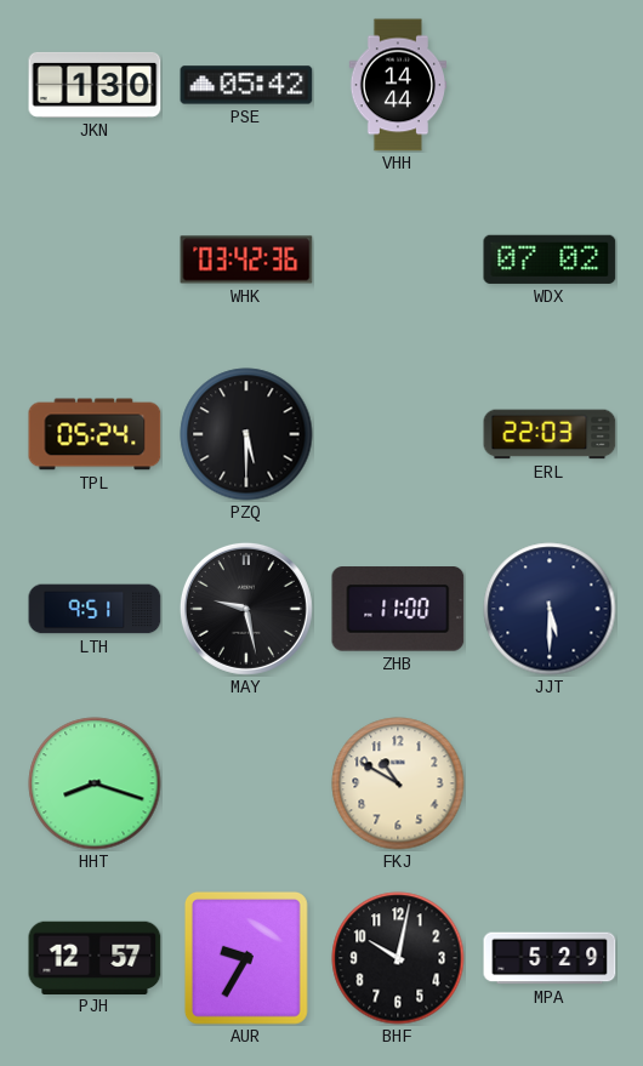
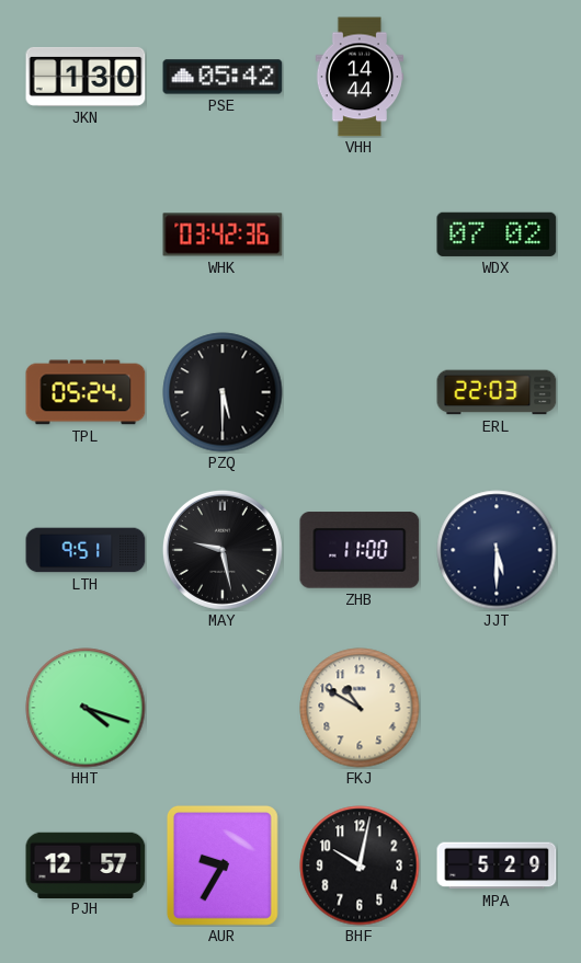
HHT: 8:18 -> 4:18
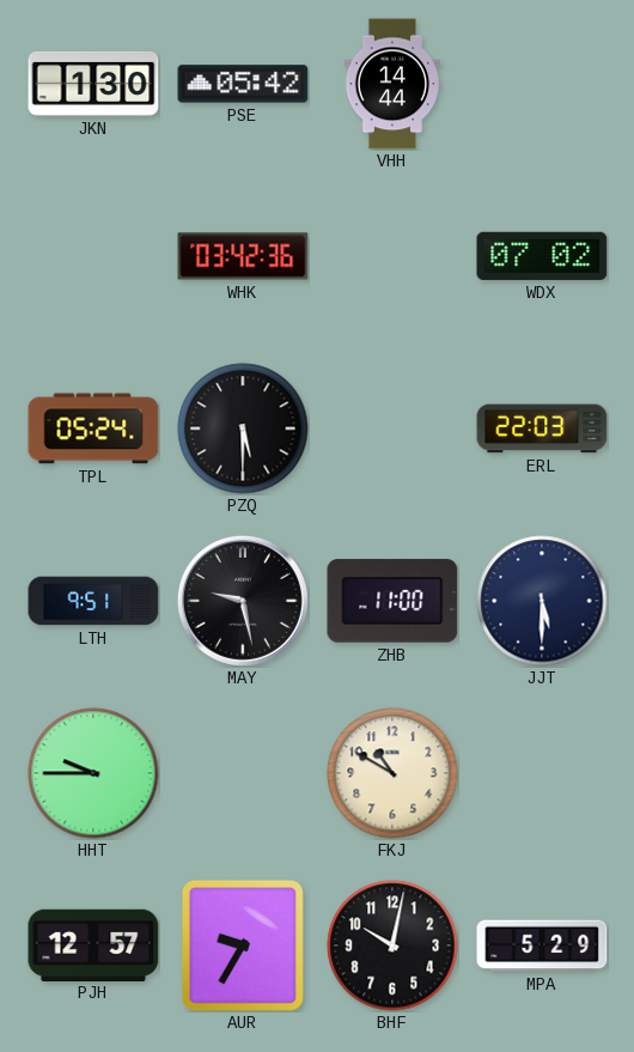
HHT: 4:18 -> 9:45
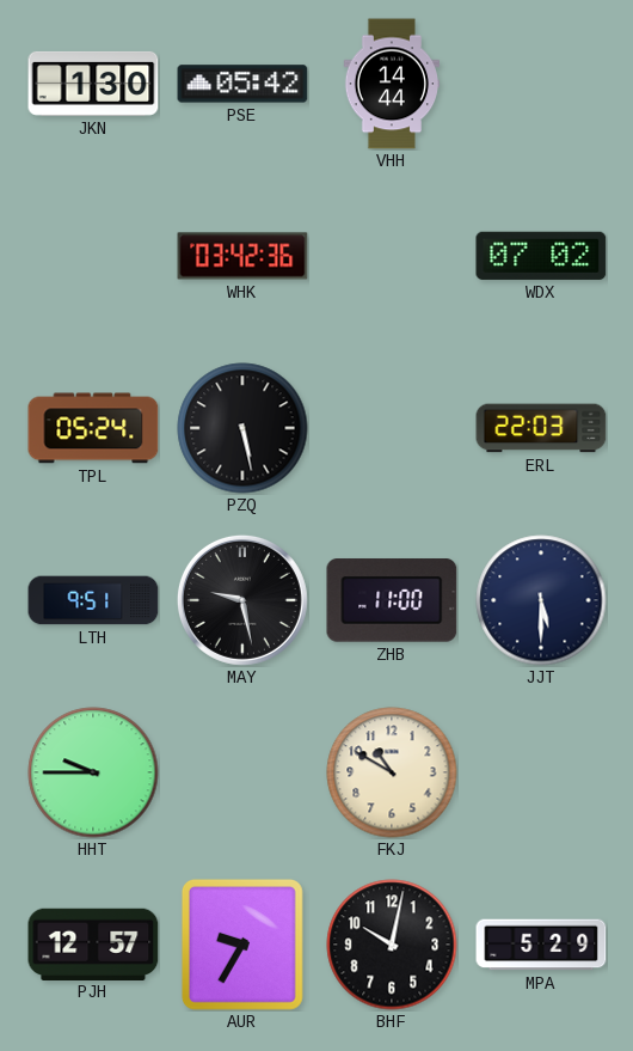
PZQ: 5:30 -> 5:28
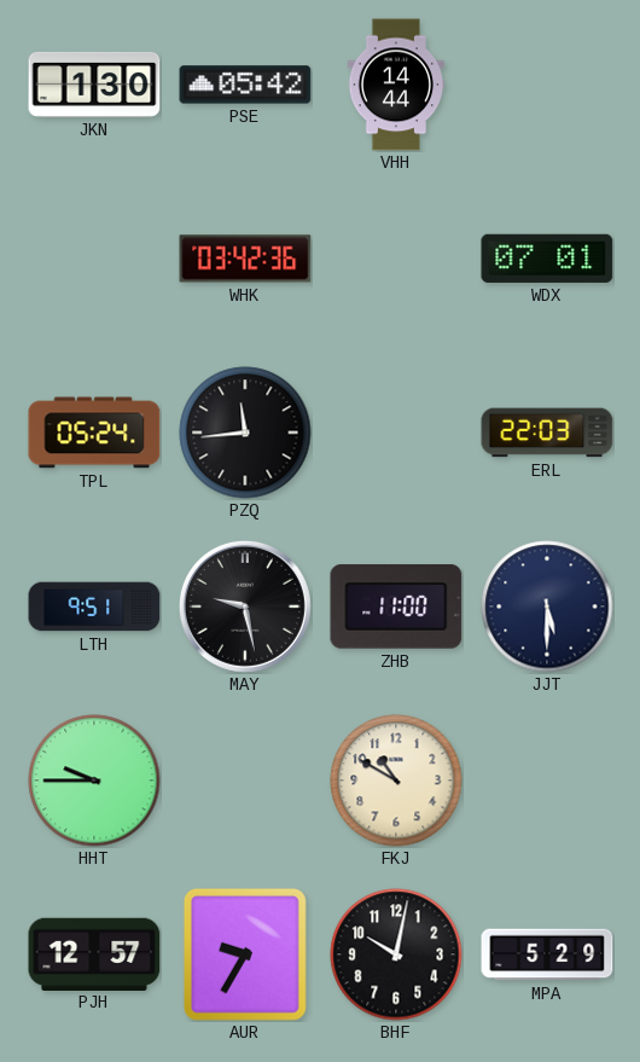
WDX: 07:02 -> 07:01
PZQ: 5:28 -> 11:44
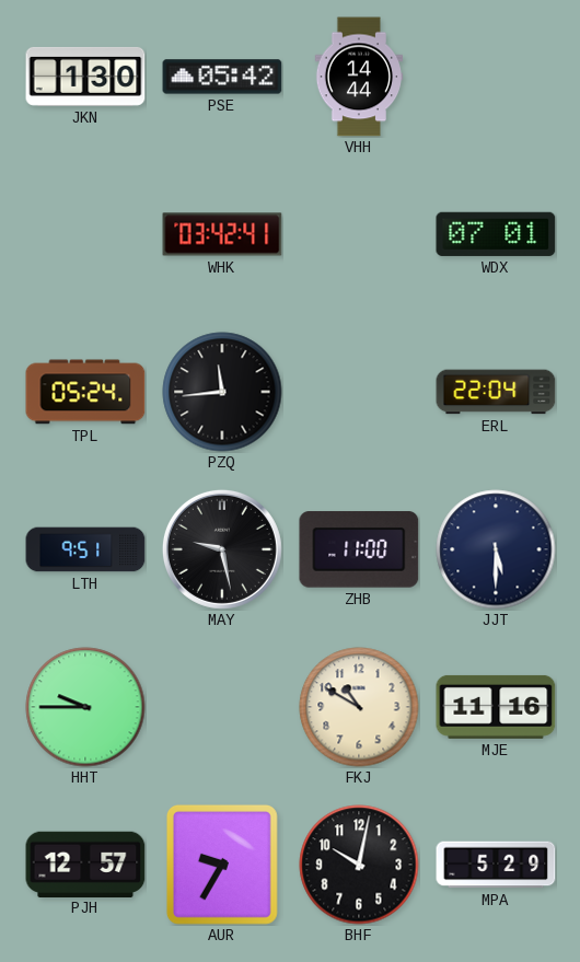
WHK: 03:42:36 -> 03:42:41
ERL: 22:03 -> 22:04
MJE: none -> 11:16
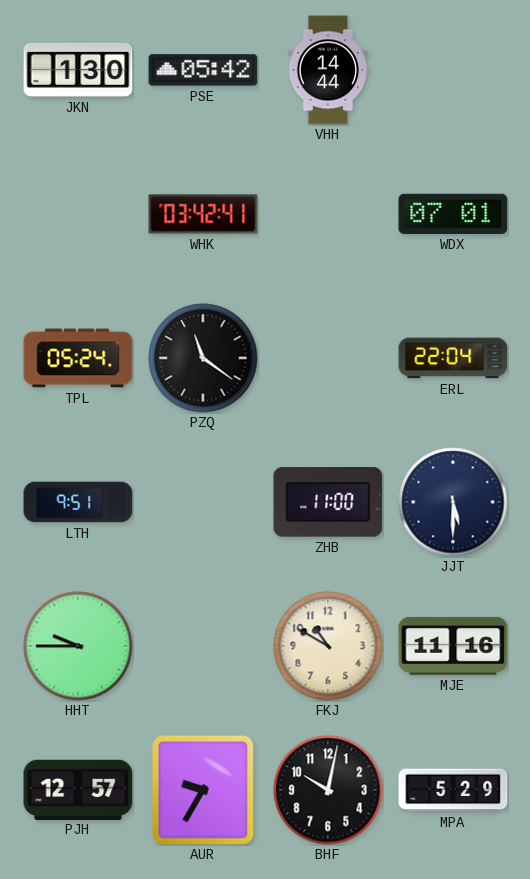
PZQ: 11:44 -> 11:21
MAY: 9:28 -> none
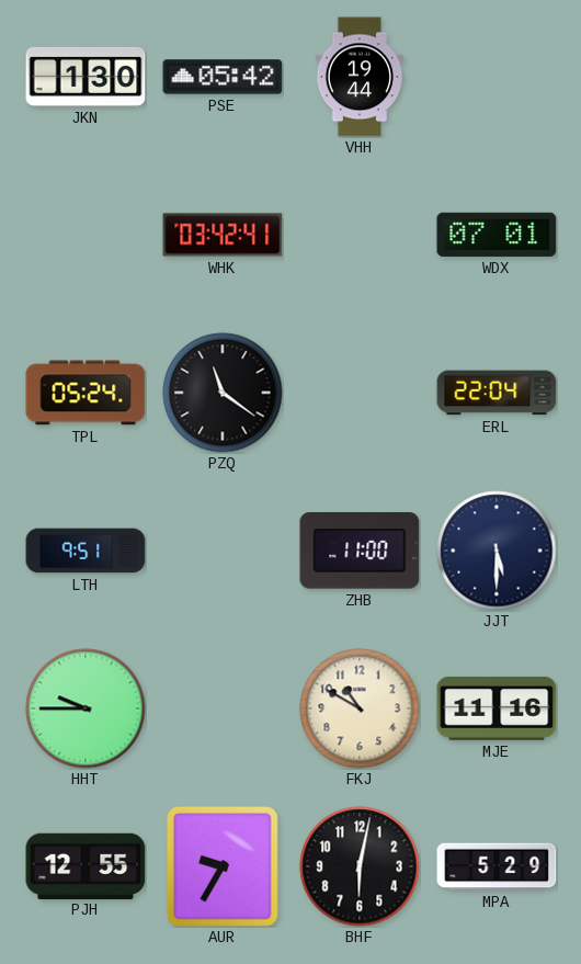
VHH: 14:44 -> 19:44
PJH: 12:57 -> 12:55
BHF: 10:02 -> 6:02
